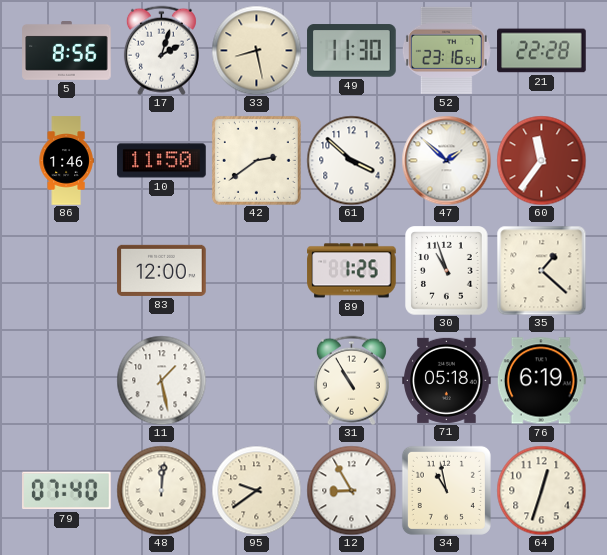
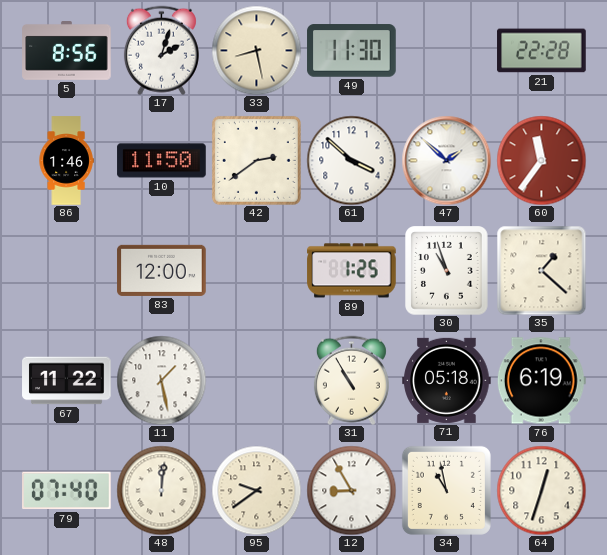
52: 23:16 -> none
67: none -> 11:22
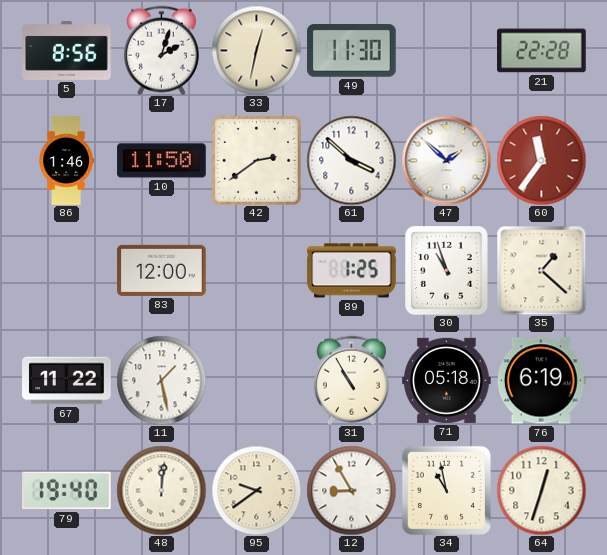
33: 8:28 -> 12:32
79: 07:40 -> 19:40
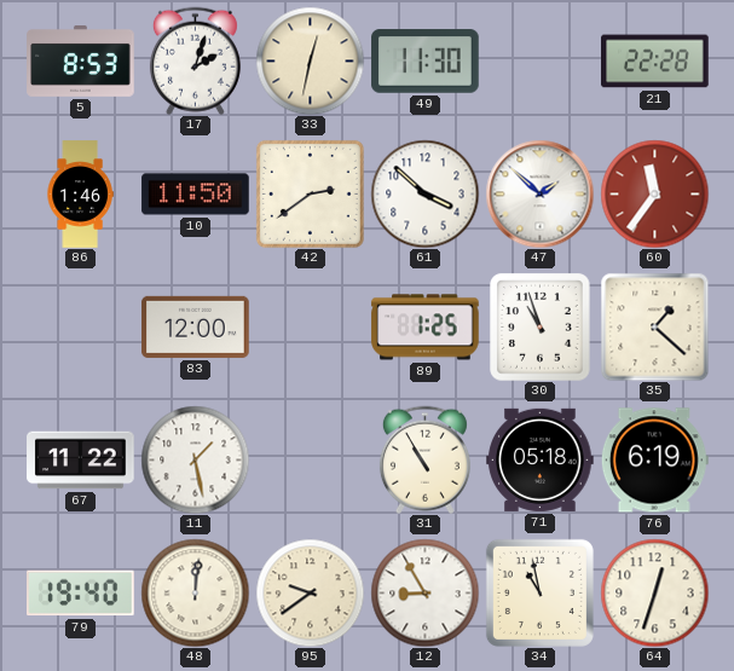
5: 8:56 -> 8:53
